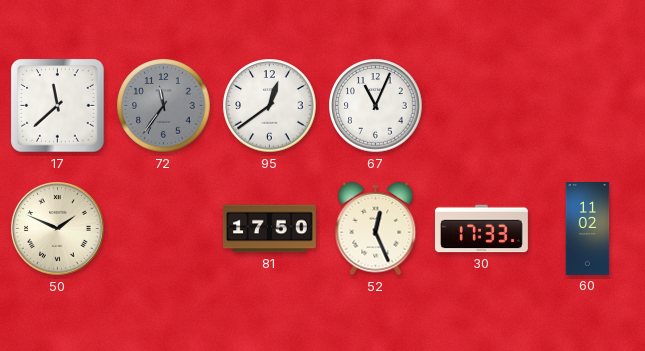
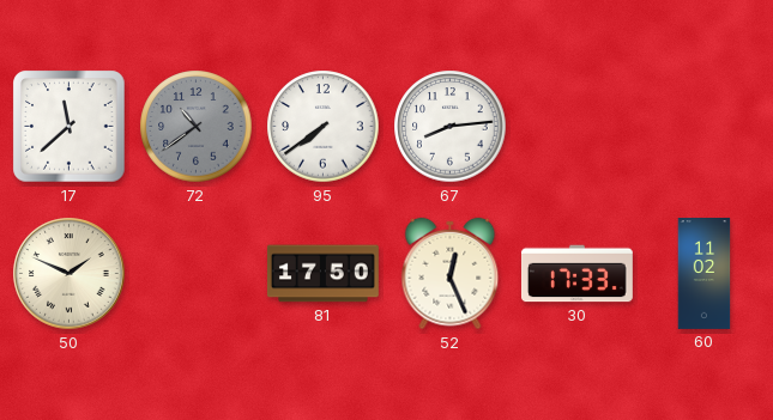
72: 11:36 -> 10:39
95: 12:39 -> 7:39
67: 11:04 -> 8:14
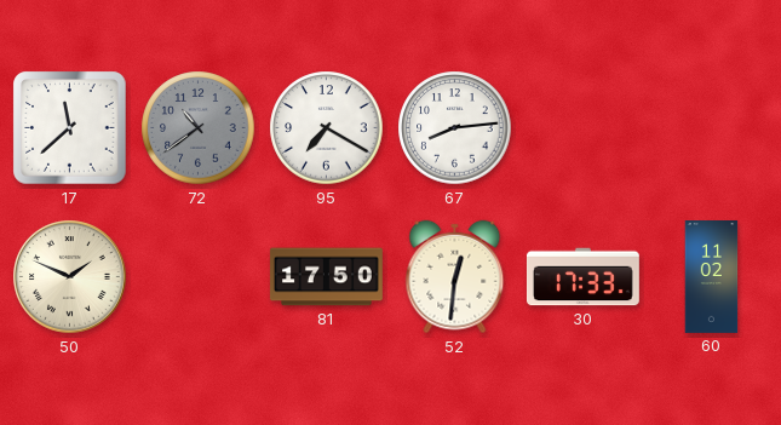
95: 7:39 -> 7:20
52: 12:26 -> 12:31
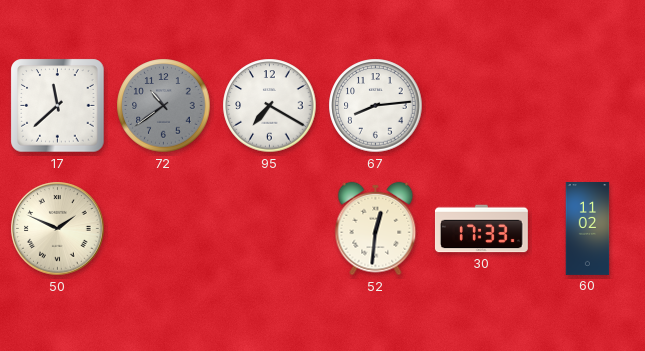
81: 17:50 -> none
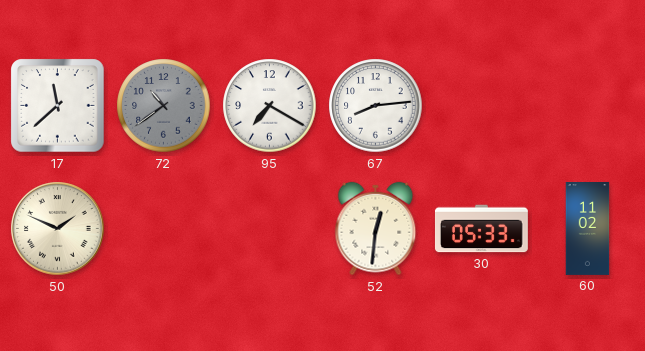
30: 17:33 -> 05:33
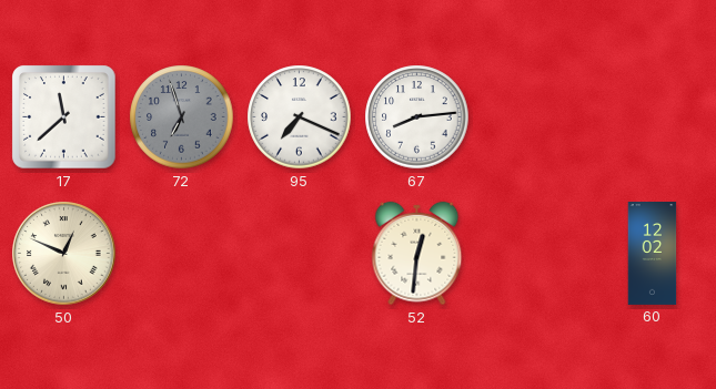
72: 10:39 -> 6:57
95: 7:20 -> 7:19
50: 1:49 -> 12:49
30: 05:33 -> none
60: 11:02 -> 12:02
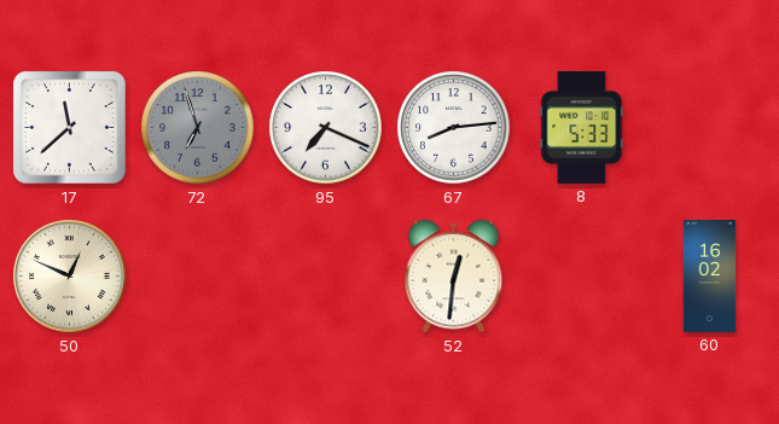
8: none -> 5:33
60: 12:02 -> 16:02
